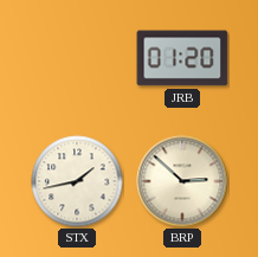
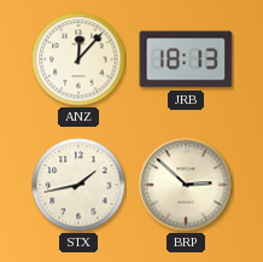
ANZ: none -> 12:07
JRB: 01:20 -> 18:13
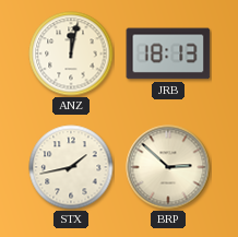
ANZ: 12:07 -> 12:02
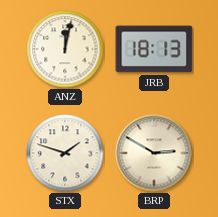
STX: 1:43 -> 1:48
BRP: 2:52 -> 2:50
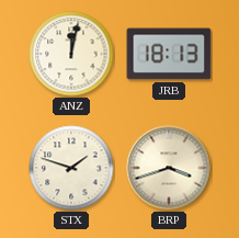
BRP: 2:50 -> 3:42
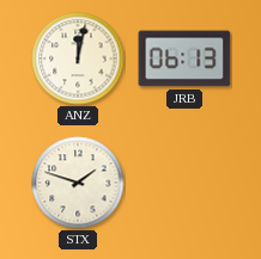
JRB: 18:13 -> 06:13
BRP: 3:42 -> none
